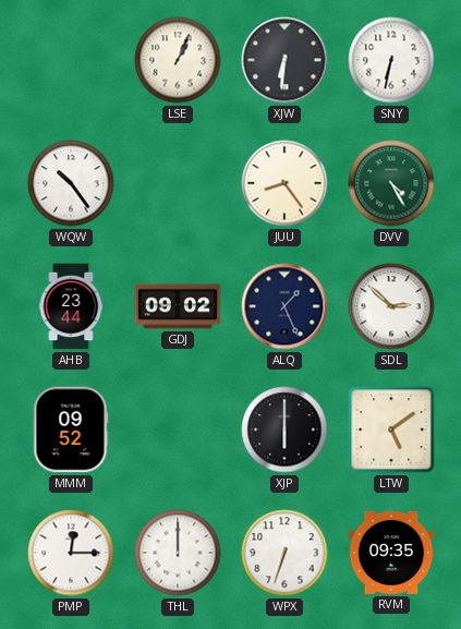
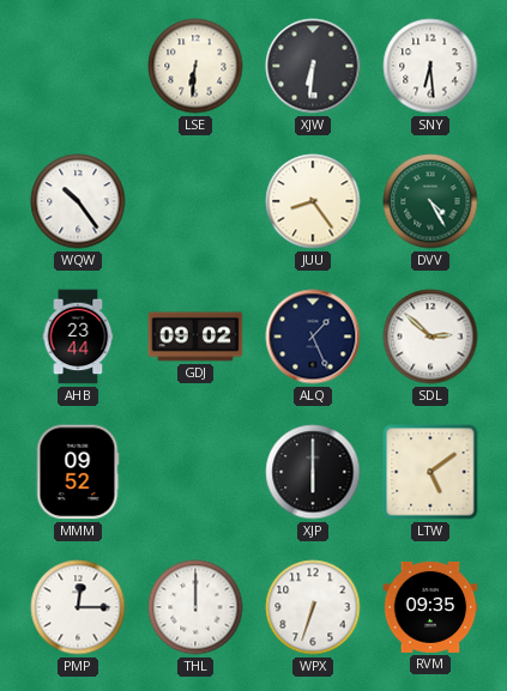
LSE: 1:04 -> 6:31
SNY: 6:32 -> 6:29
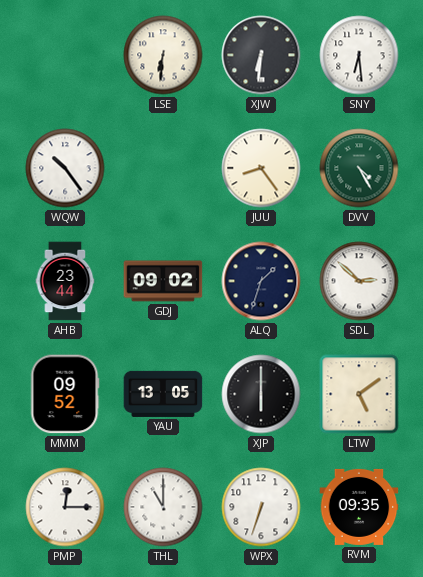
ALQ: 1:26 -> 1:33
YAU: none -> 13:05
THL: 12:00 -> 11:00
